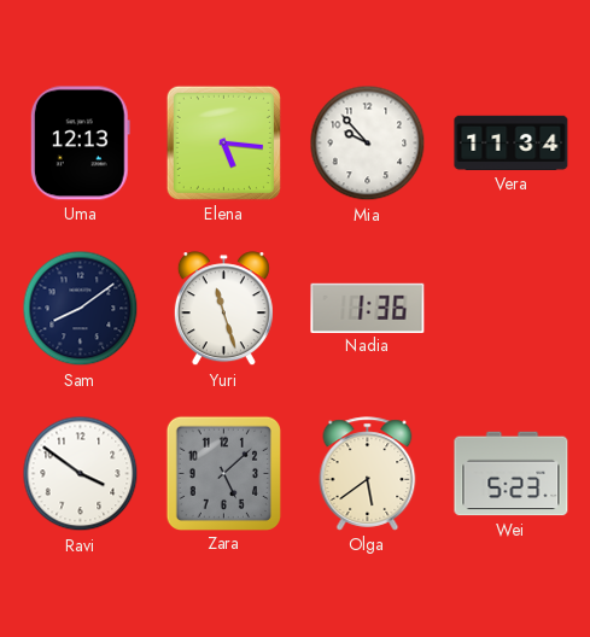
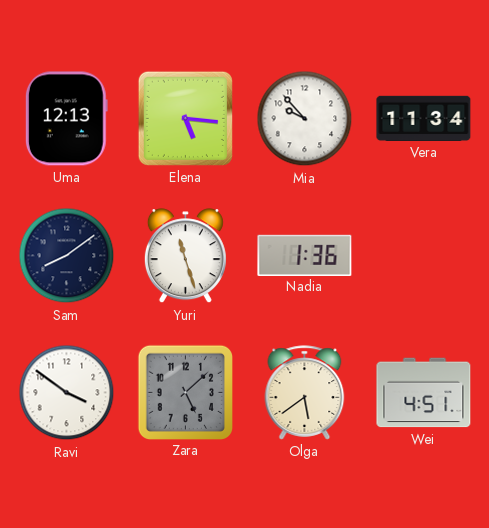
Wei: 5:23 -> 4:51
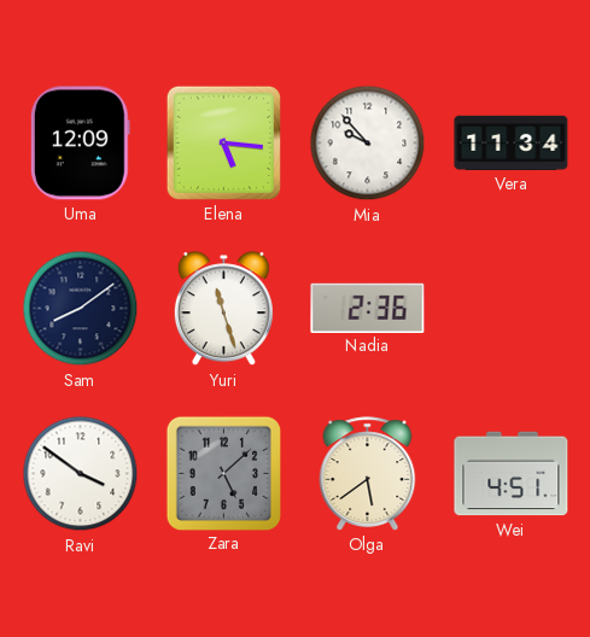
Uma: 12:13 -> 12:09
Nadia: 1:36 -> 2:36
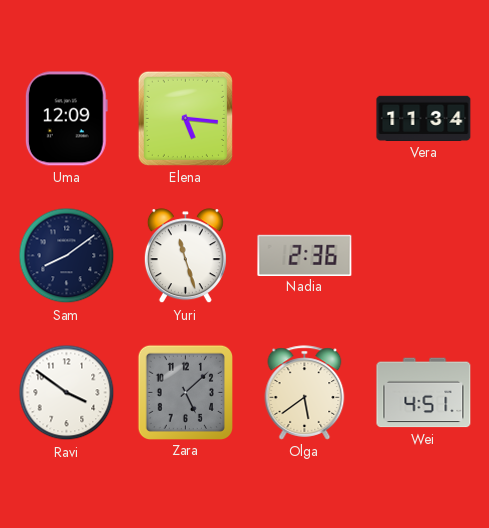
Mia: 9:53 -> none
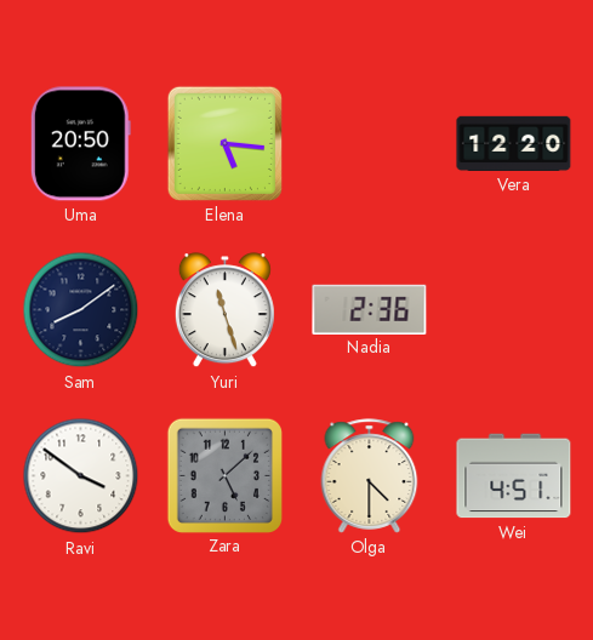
Uma: 12:09 -> 20:50
Vera: 11:34 -> 12:20
Olga: 5:39 -> 4:30
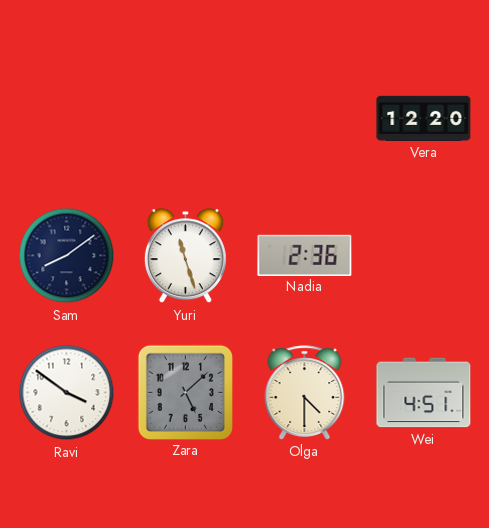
Uma: 20:50 -> none
Elena: 5:16 -> none
